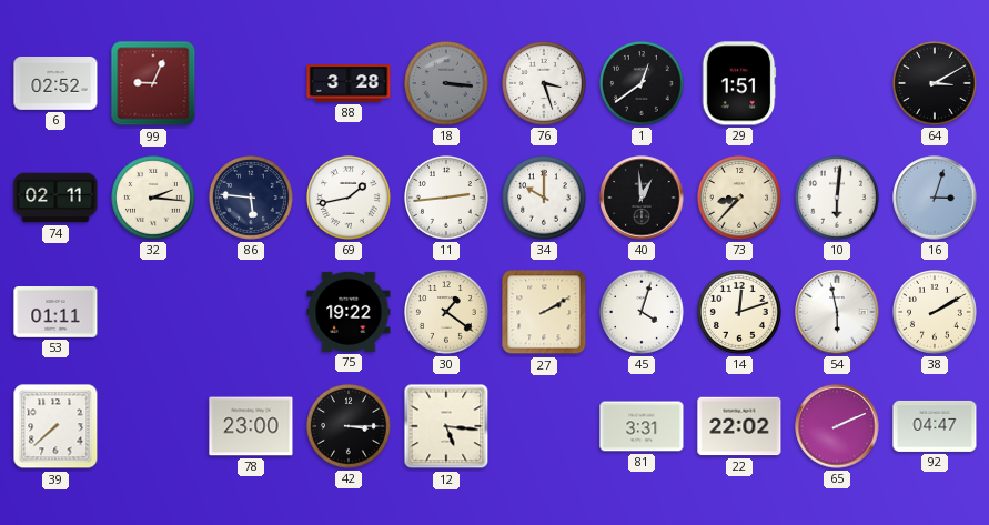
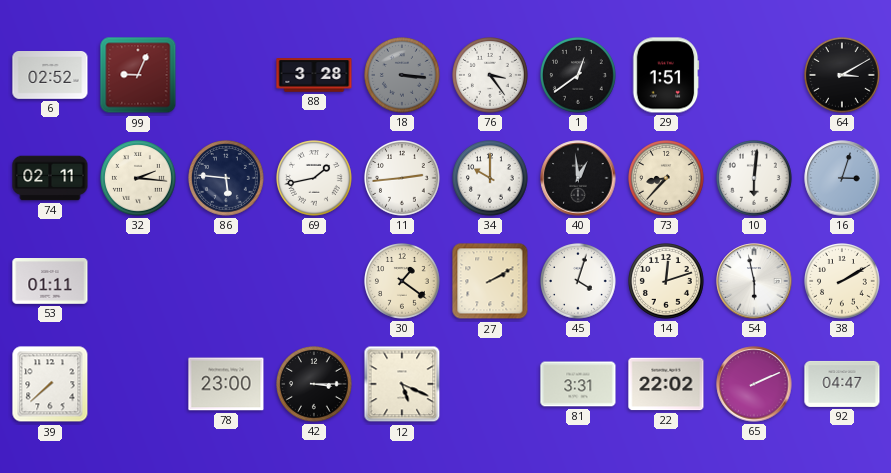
76: 3:27 -> 3:24
75: 19:22 -> none
12: 5:16 -> 5:19
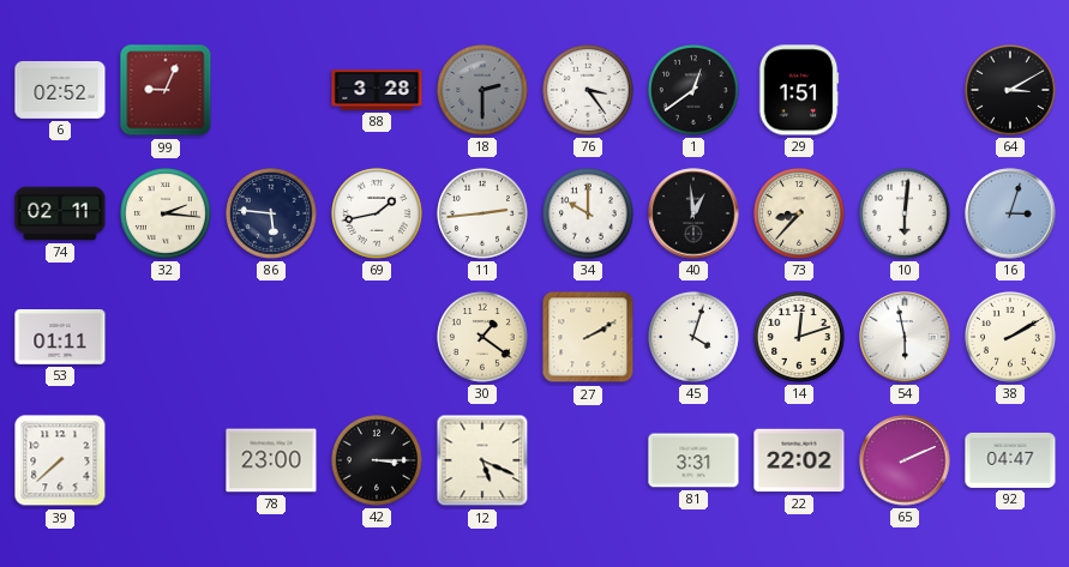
18: 3:16 -> 2:30
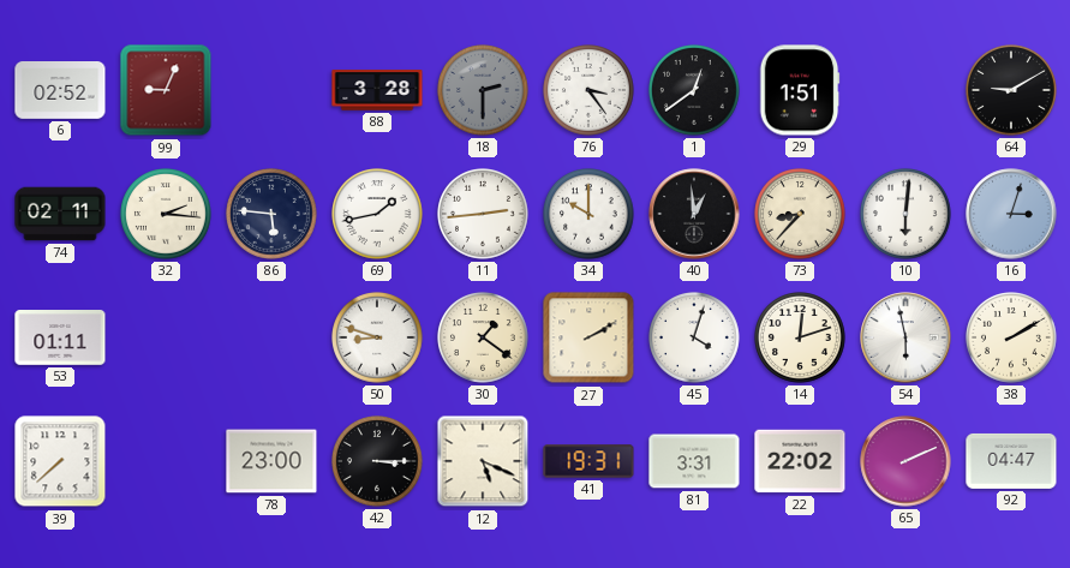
64: 3:10 -> 9:10
50: none -> 8:48
41: none -> 19:31
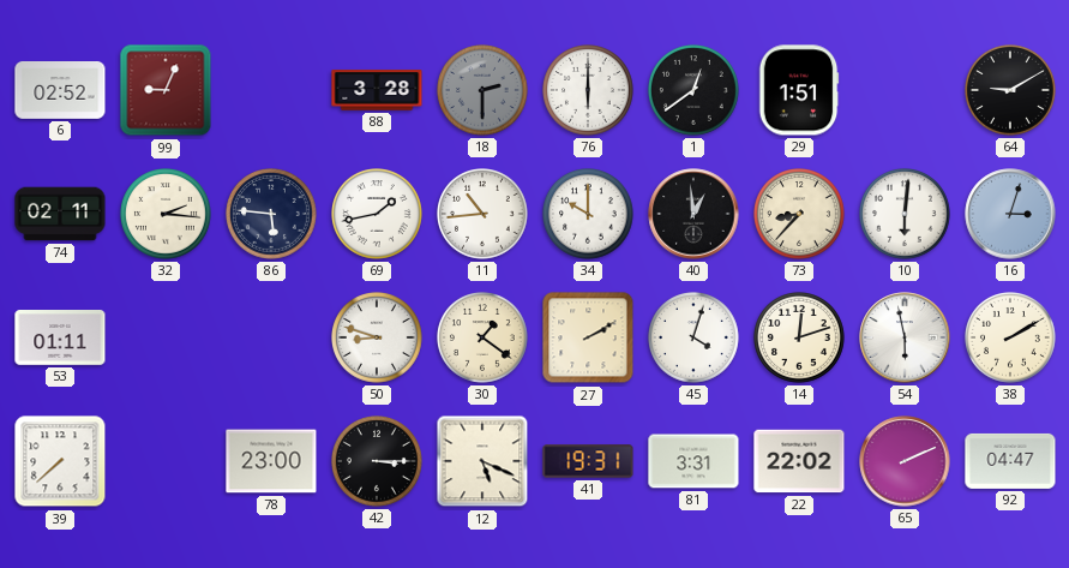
76: 3:24 -> 6:00
11: 2:44 -> 10:44
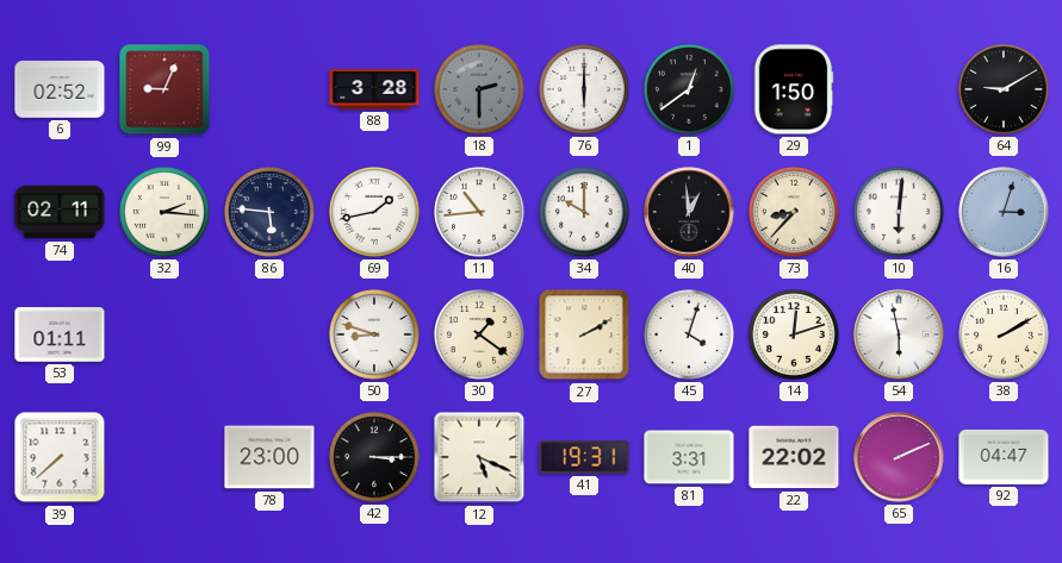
29: 1:51 -> 1:50
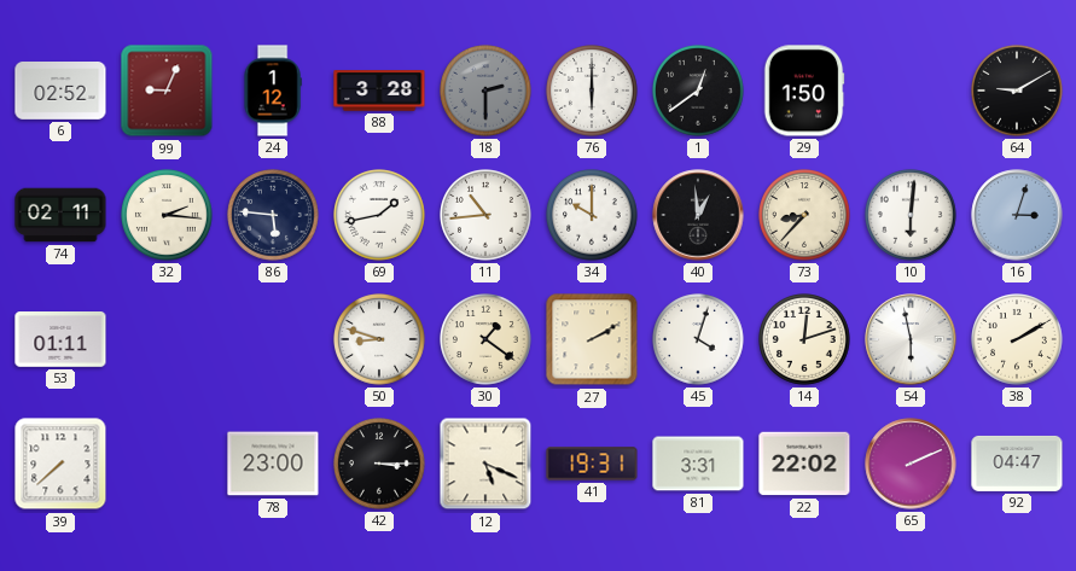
24: none -> 1:12
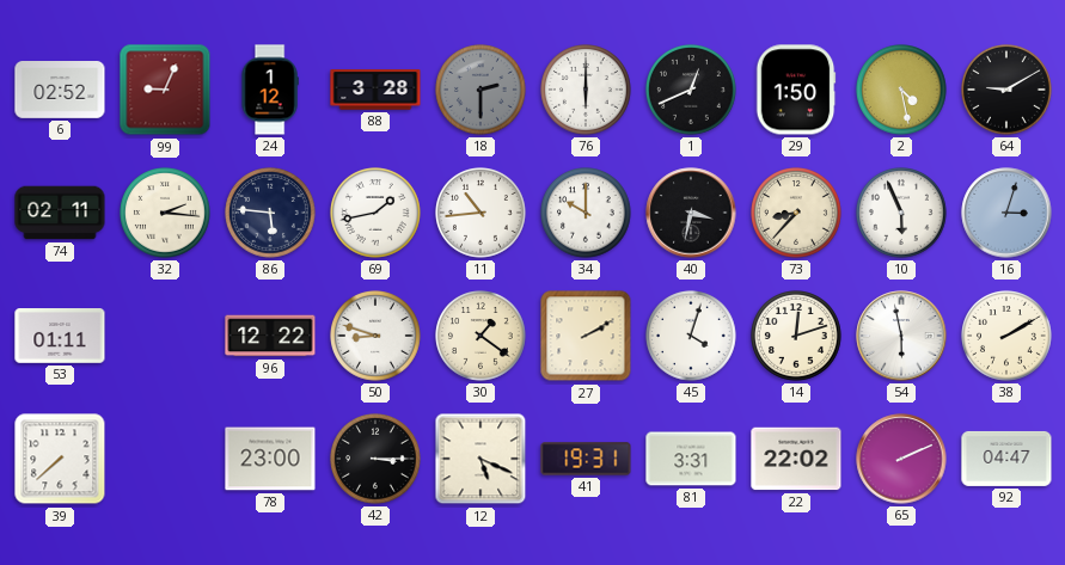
1: 12:39 -> 12:41
2: none -> 4:28
40: 12:59 -> 3:32
10: 6:01 -> 5:56
96: none -> 12:22
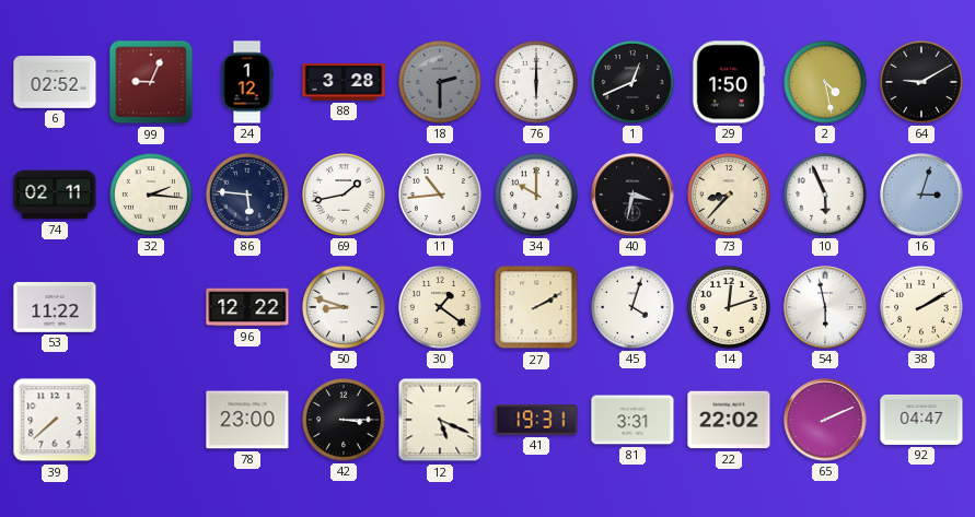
53: 01:11 -> 11:22
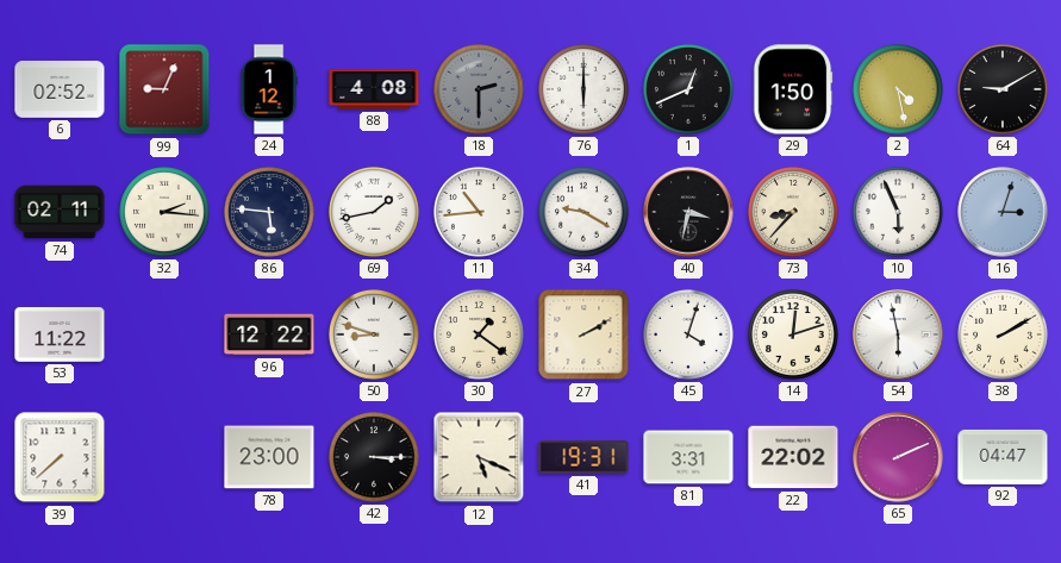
88: 3:28 -> 4:08
34: 10:00 -> 9:20
